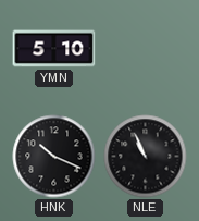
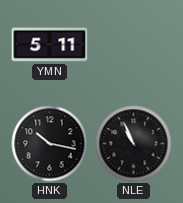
YMN: 5:10 -> 5:11
HNK: 10:19 -> 10:17
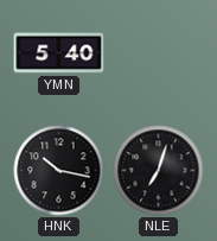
YMN: 5:11 -> 5:40
NLE: 10:56 -> 7:03
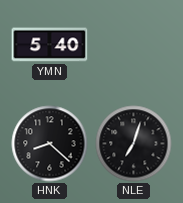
HNK: 10:17 -> 8:22
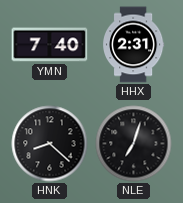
YMN: 5:40 -> 7:40
HHX: none -> 2:31
